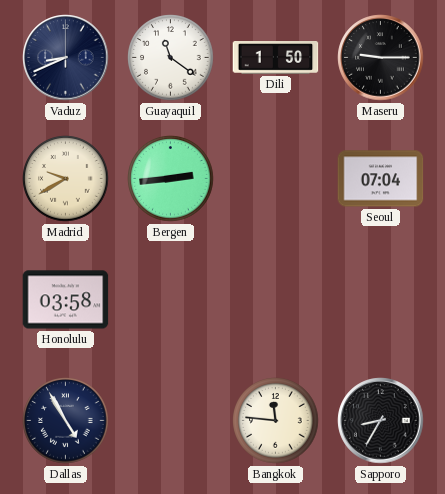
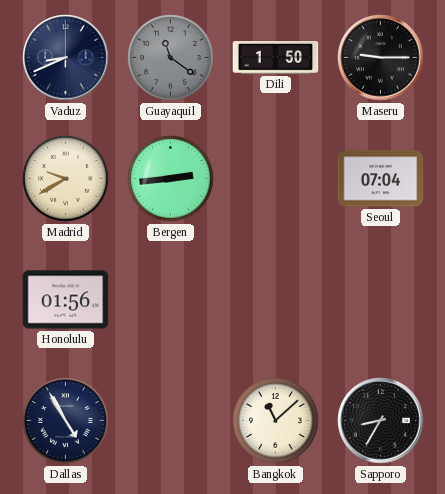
Guayaquil dial: white -> grey
Honolulu: 03:58 -> 01:56
Bangkok: 11:46 -> 11:08
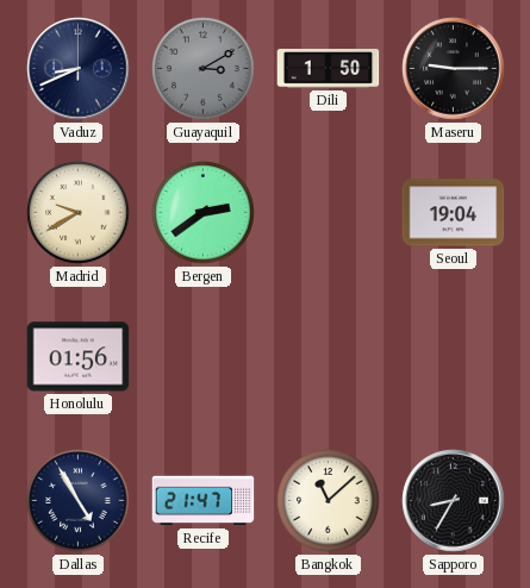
Guayaquil: 11:21 -> 3:10
Bergen: 2:44 -> 2:39
Seoul: 07:04 -> 19:04
Recife: none -> 21:47
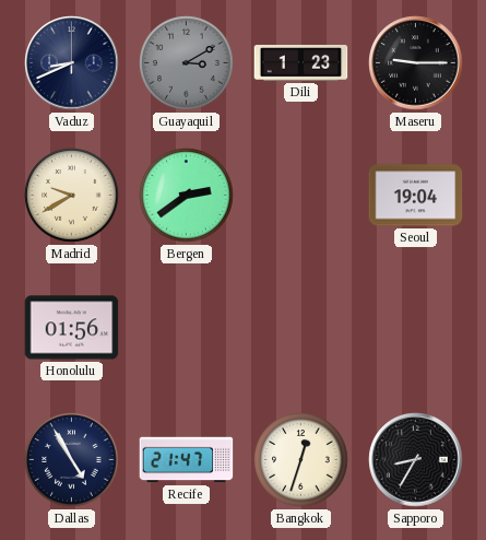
Dili: 1:50 -> 1:23
Bangkok: 11:08 -> 12:33
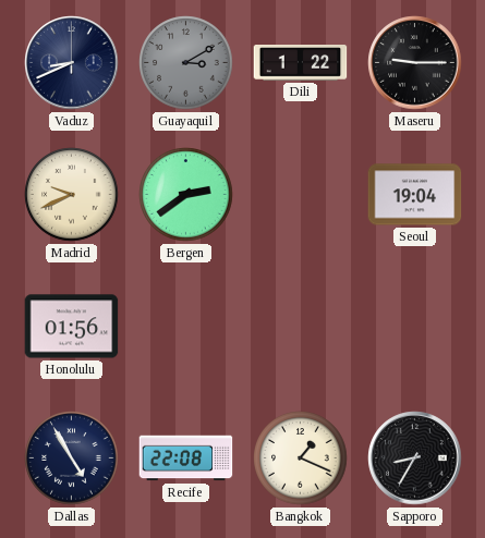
Dili: 1:23 -> 1:22
Madrid: 9:40 -> 9:41
Recife: 21:47 -> 22:08
Bangkok: 12:33 -> 1:19
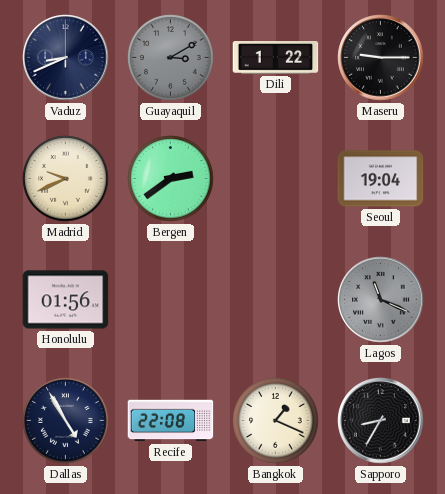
Lagos: none -> 11:19
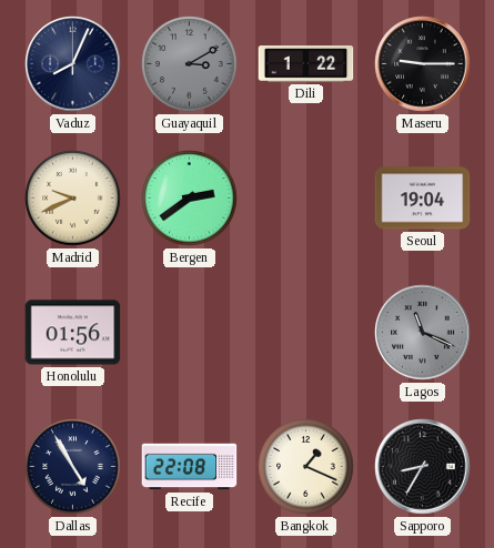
Vaduz: 8:41 -> 8:04
